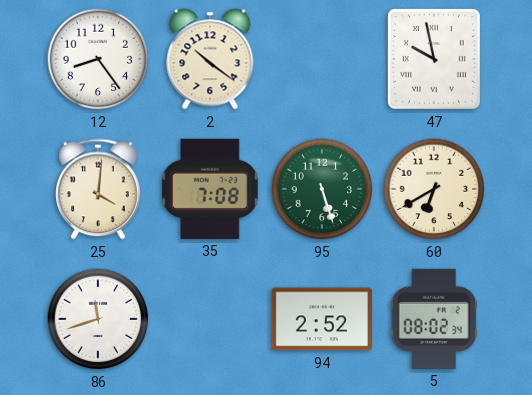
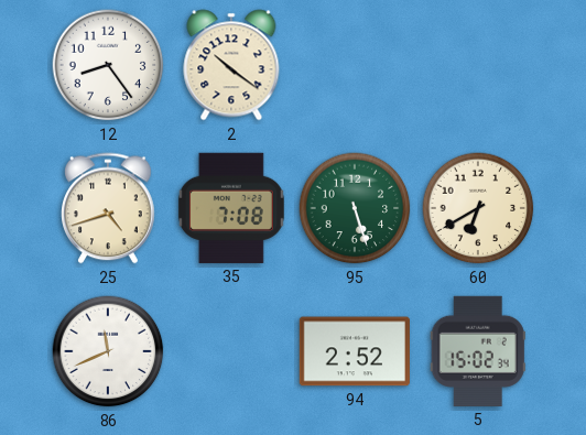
47: 9:58 -> none
25: 4:01 -> 4:42
86: 11:42 -> 11:41
5: 08:02 -> 15:02
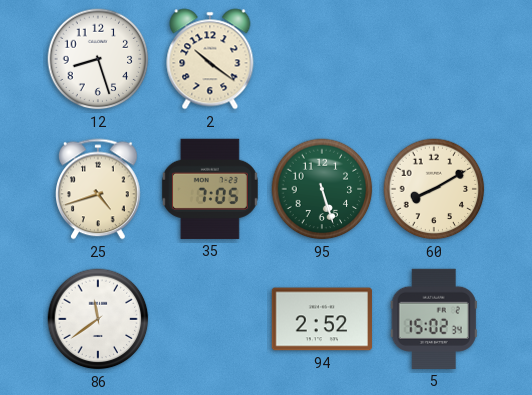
12: 8:24 -> 8:27
35: 7:08 -> 7:05
60: 6:40 -> 8:10
86: 11:41 -> 11:39
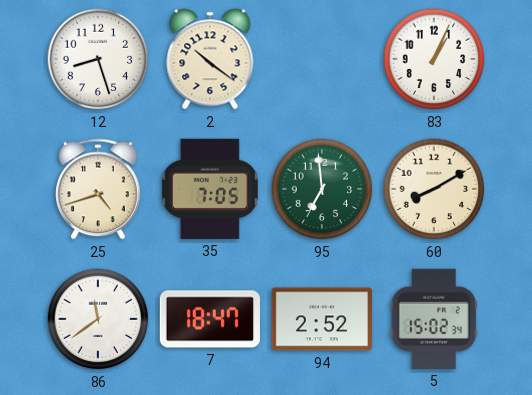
83: none -> 1:04
95: 5:27 -> 6:59
7: none -> 18:47
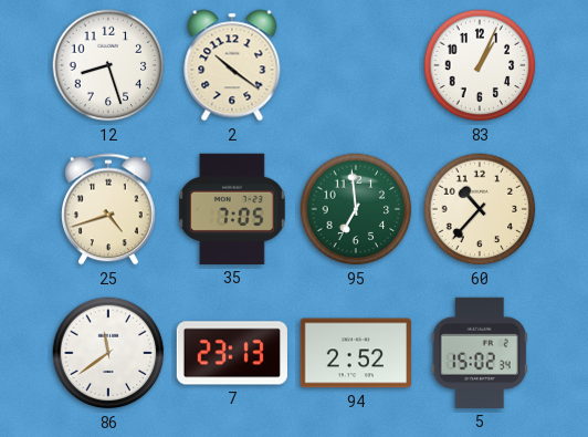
60: 8:10 -> 10:37
7: 18:47 -> 23:13
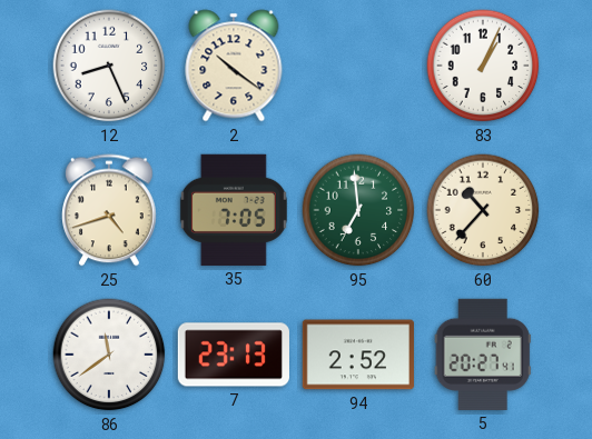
12: 8:27 -> 8:26
5: 15:02 -> 20:27
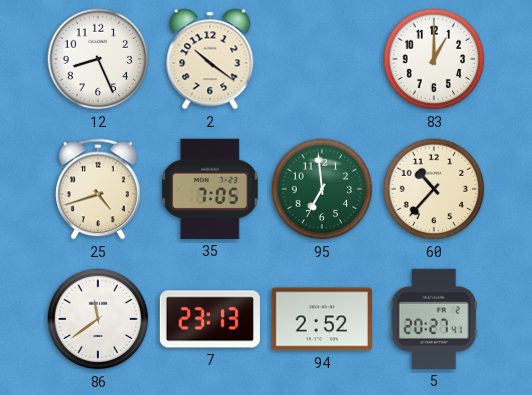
83: 1:04 -> 1:00
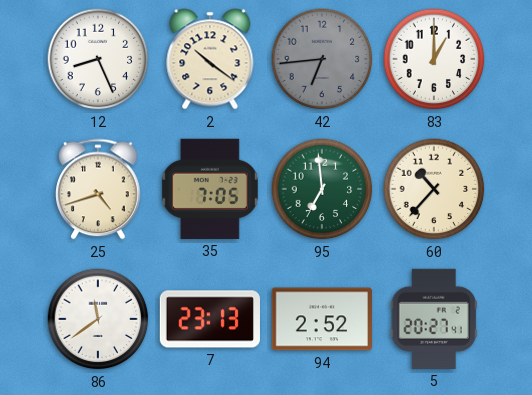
42: none -> 6:44
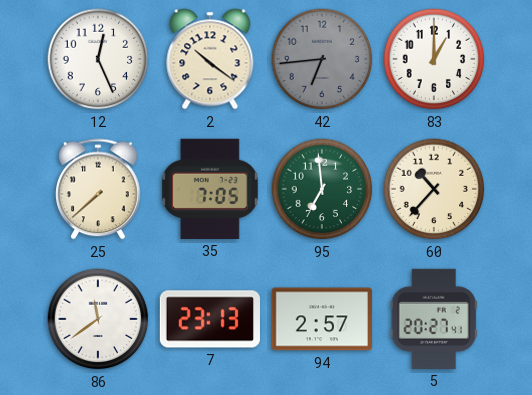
12: 8:26 -> 12:26
25: 4:42 -> 7:38
94: 2:52 -> 2:57
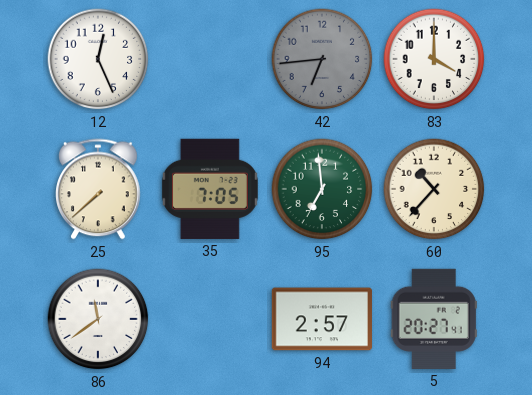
2: 10:21 -> none
83: 1:00 -> 4:00
7: 23:13 -> none
